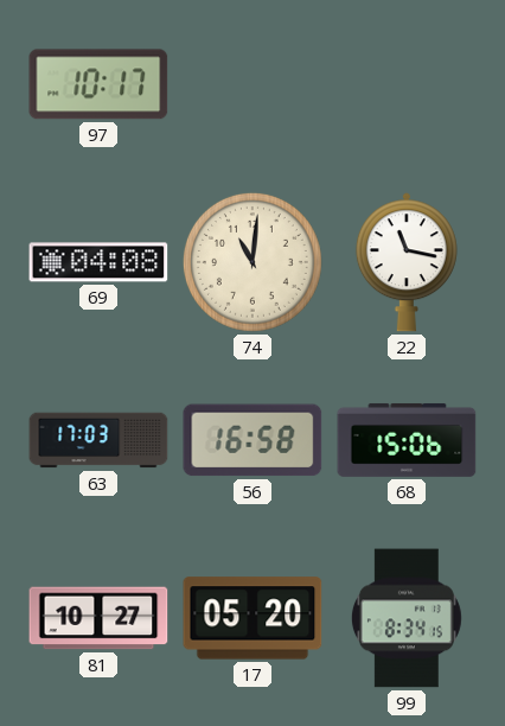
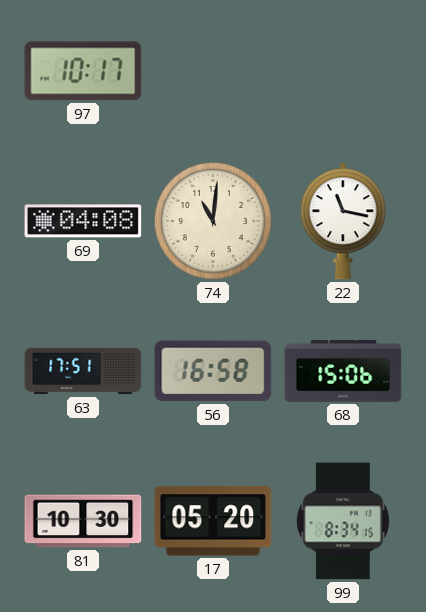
63: 17:03 -> 17:51
81: 10:27 -> 10:30
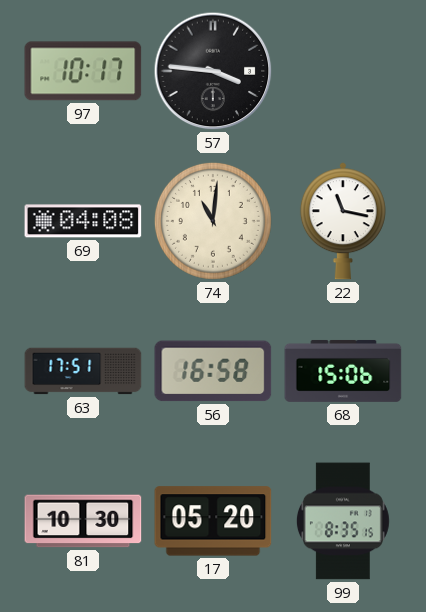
57: none -> 3:46
99: 8:34 -> 8:35
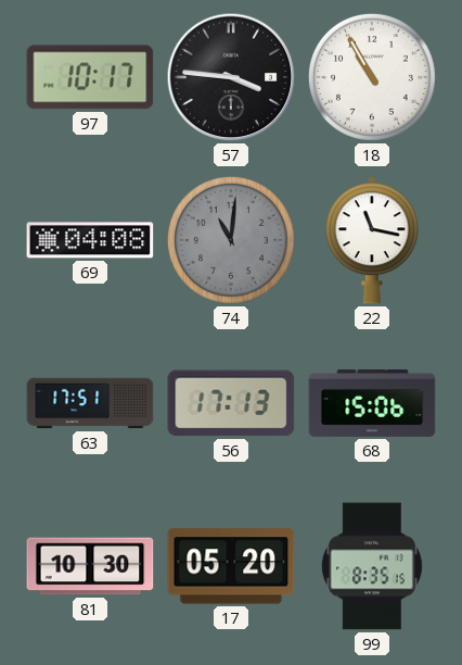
18: none -> 10:55
74 dial: cream -> grey
56: 16:58 -> 17:13
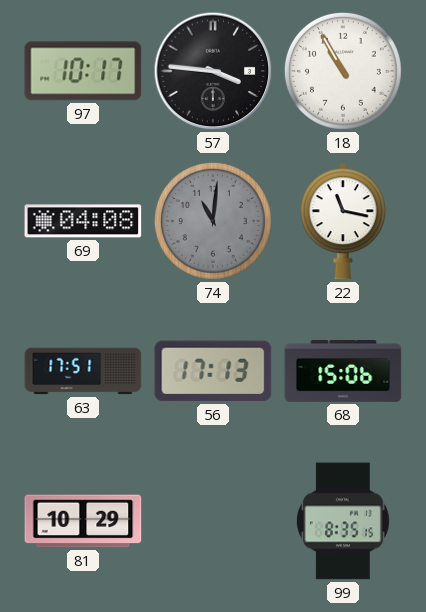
81: 10:30 -> 10:29
17: 05:20 -> none
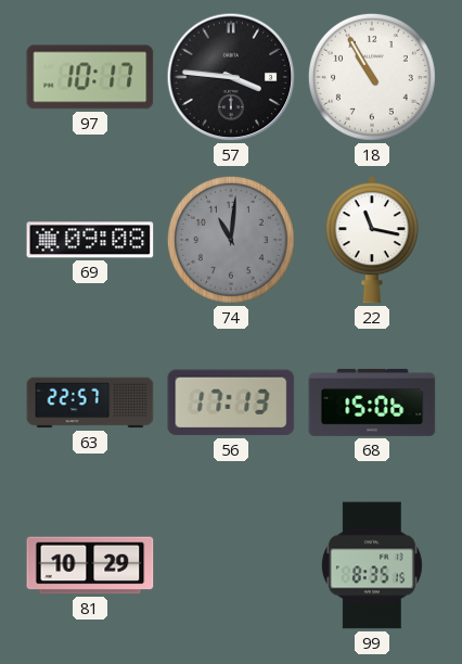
69: 04:08 -> 09:08
63: 17:51 -> 22:57
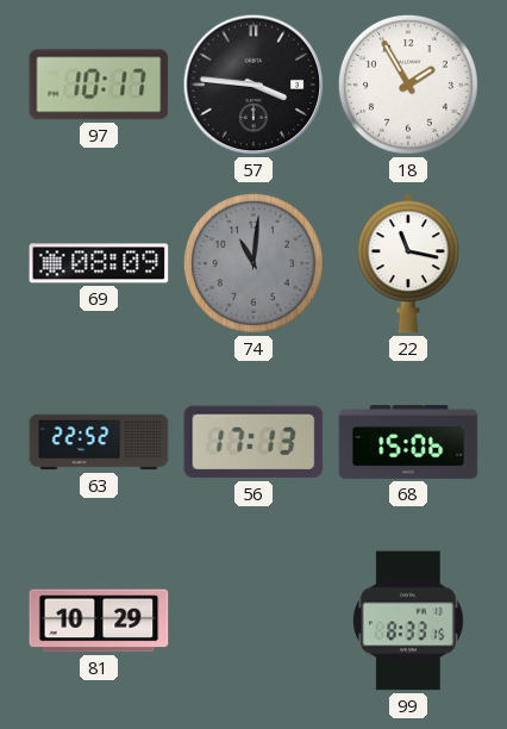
18: 10:55 -> 1:55
69: 09:08 -> 08:09
63: 22:57 -> 22:52
99: 8:35 -> 8:33
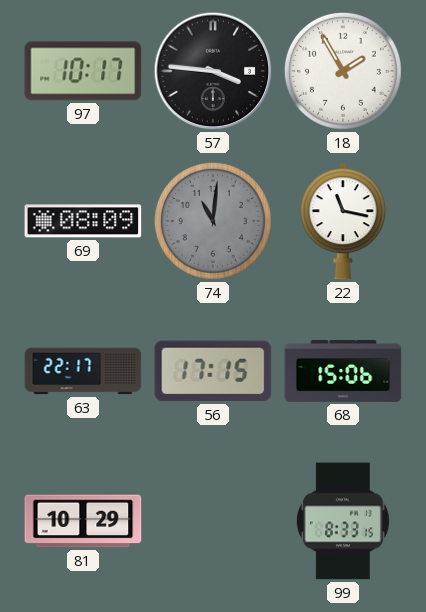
63: 22:52 -> 22:17
56: 17:13 -> 17:15
